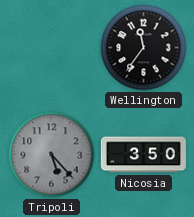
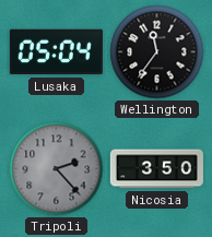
Lusaka: none -> 05:04
Tripoli: 5:23 -> 2:23
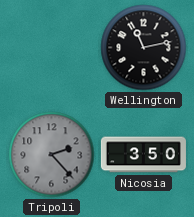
Lusaka: 05:04 -> none
Wellington: 11:36 -> 11:13
